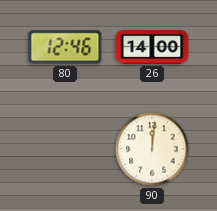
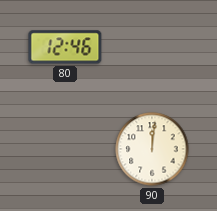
26: 14:00 -> none
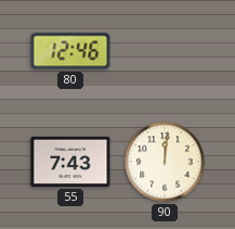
55: none -> 7:43
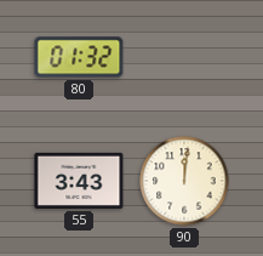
80: 12:46 -> 01:32
55: 7:43 -> 3:43
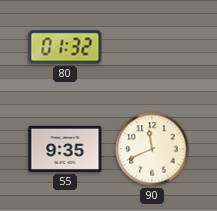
55: 3:43 -> 9:35
90: 12:01 -> 11:41
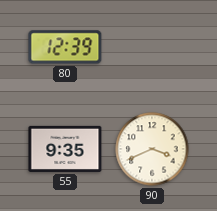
80: 01:32 -> 12:39
90: 11:41 -> 3:41
